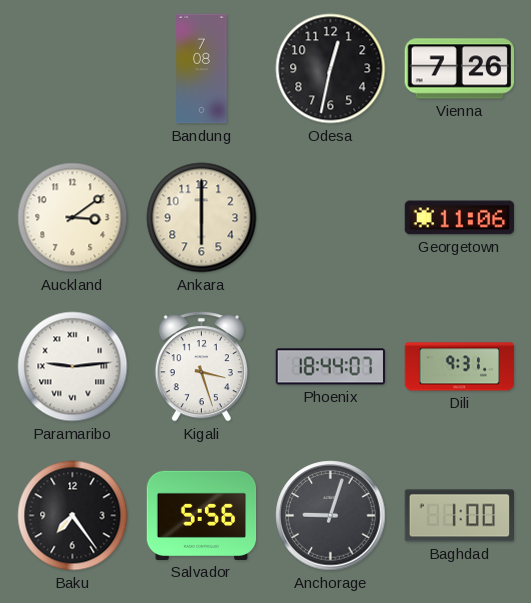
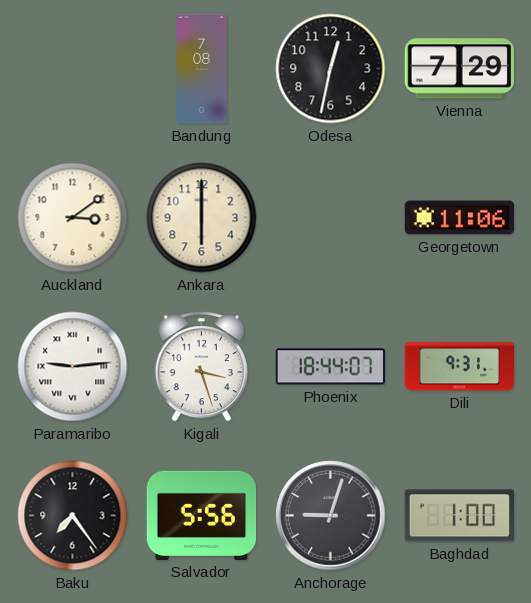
Vienna: 7:26 -> 7:29
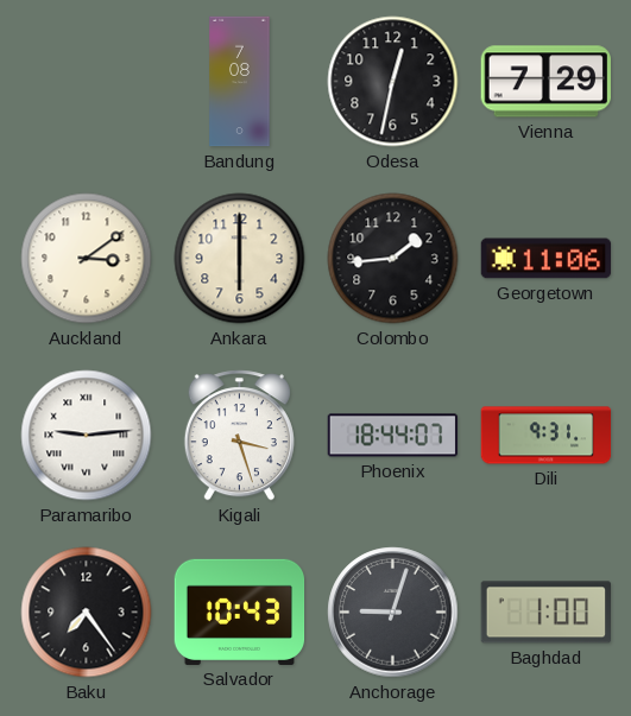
Colombo: none -> 1:44
Salvador: 5:56 -> 10:43
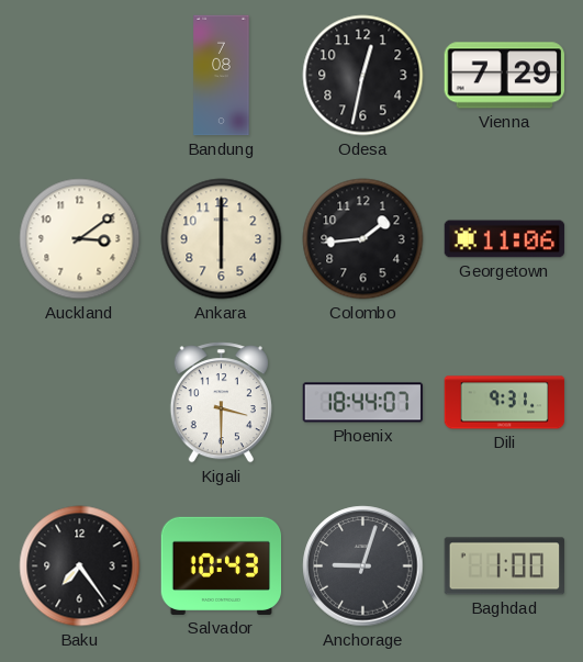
Paramaribo: 9:14 -> none
Kigali: 3:27 -> 3:30
